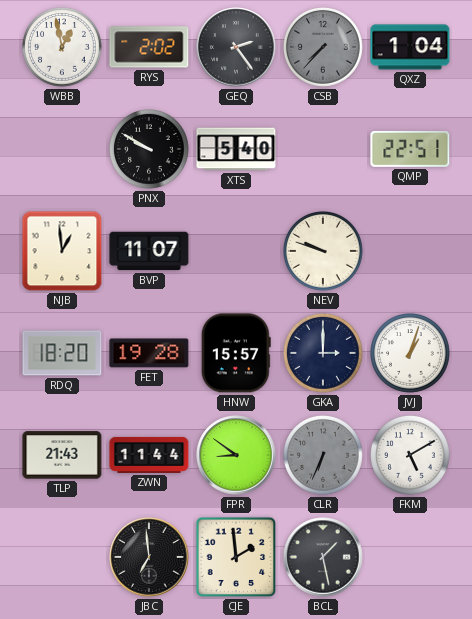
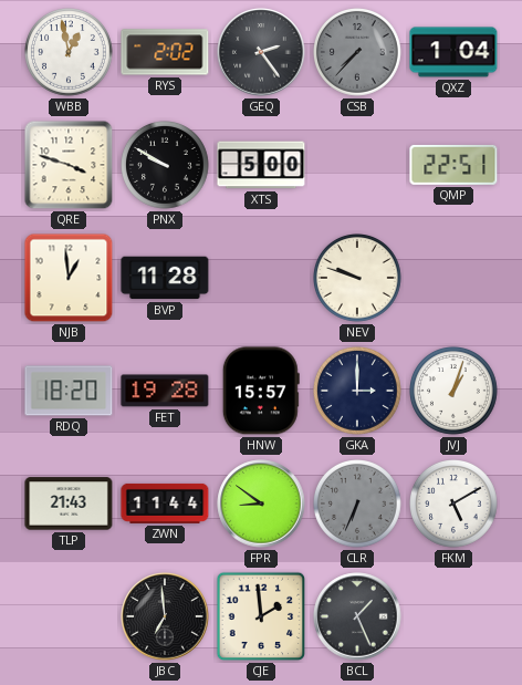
QRE: none -> 3:48
XTS: 5:40 -> 5:00
BVP: 11:07 -> 11:28
BCL: 1:28 -> 1:26
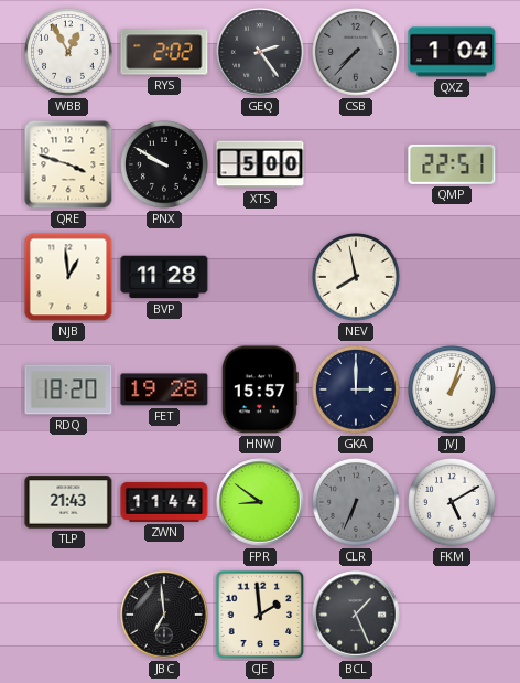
WBB: 12:58 -> 12:55
NEV: 9:48 -> 7:58
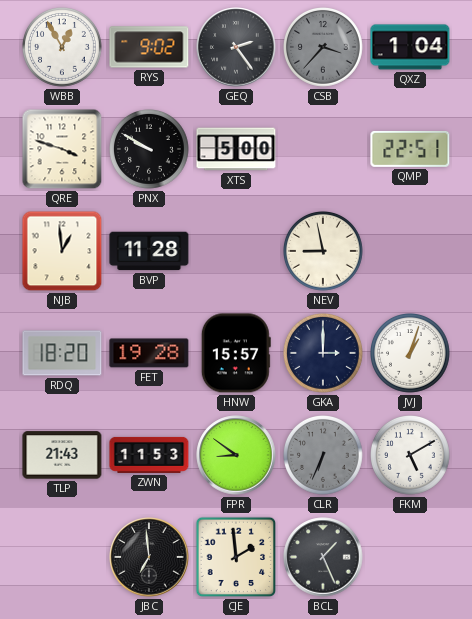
RYS: 2:02 -> 9:02
CSB: 7:37 -> 3:37
NEV: 7:58 -> 8:58
ZWN: 11:44 -> 11:53
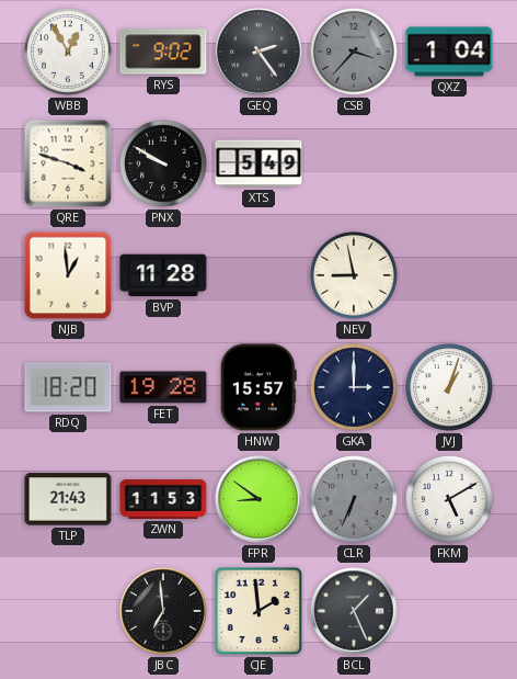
XTS: 5:00 -> 5:49
QMP: 22:51 -> none
